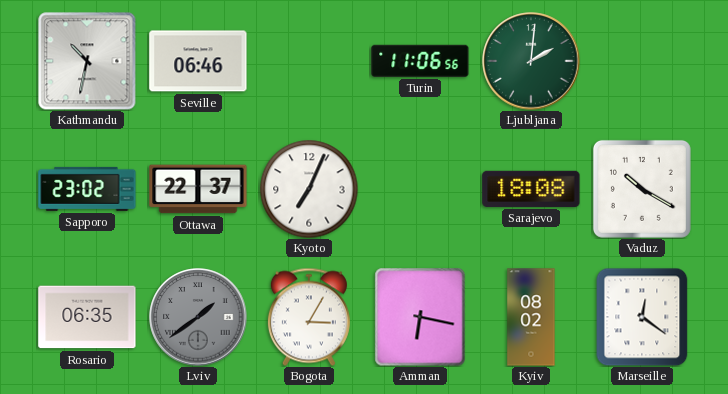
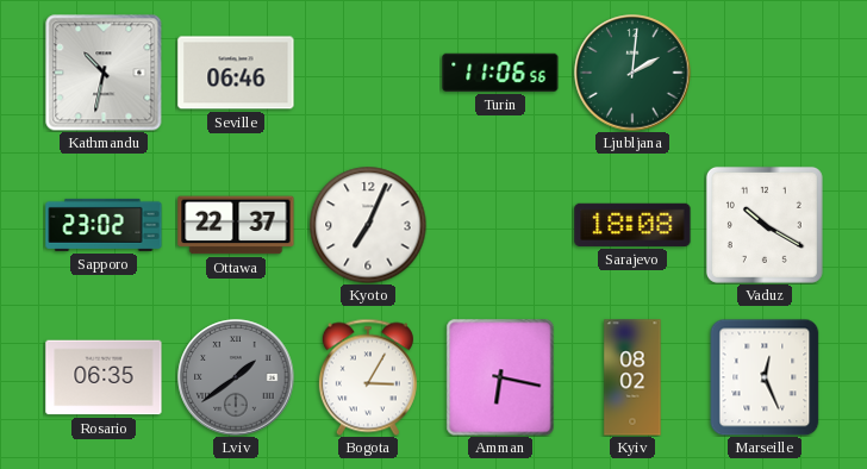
Marseille: 12:21 -> 12:26
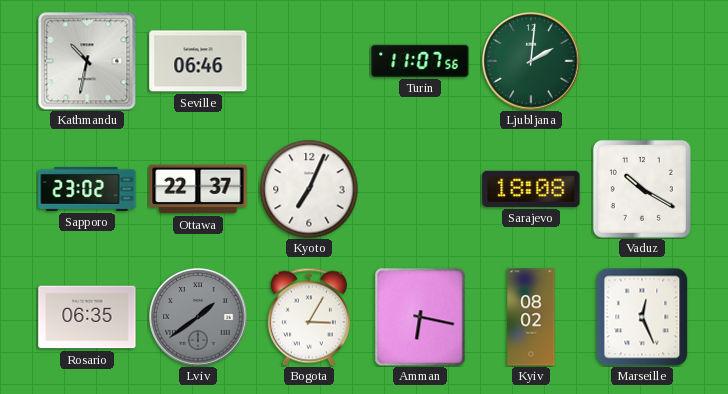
Turin: 11:06 -> 11:07
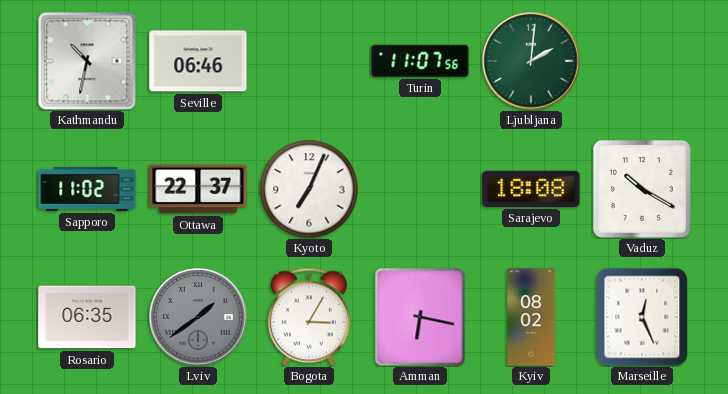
Sapporo: 23:02 -> 11:02
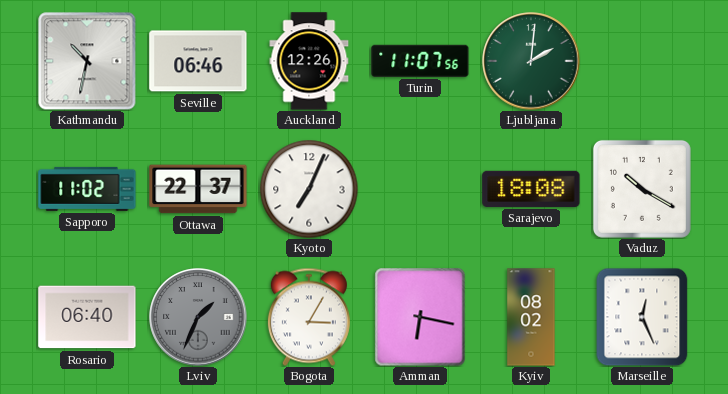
Auckland: none -> 12:26
Rosario: 06:35 -> 06:40
Lviv: 1:39 -> 1:34
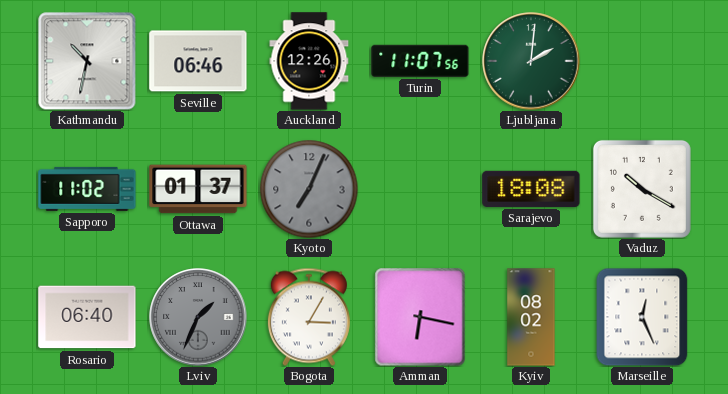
Ottawa: 22:37 -> 01:37
Kyoto dial: white -> grey
